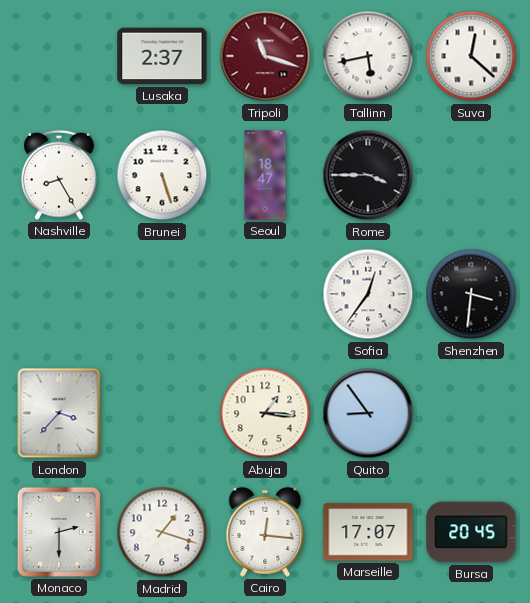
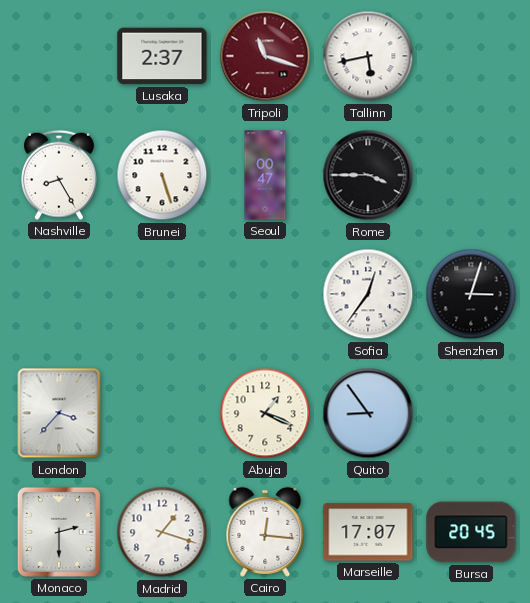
Suva: 12:22 -> none
Seoul: 18:47 -> 00:47
Shenzhen: 3:31 -> 3:03
Abuja: 1:16 -> 1:19
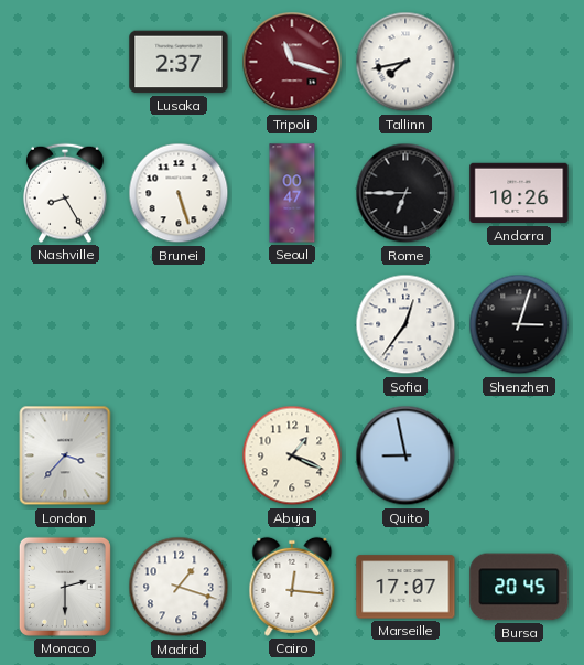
Tallinn: 5:43 -> 7:43
Rome: 3:45 -> 6:45
Andorra: none -> 10:26
Quito: 8:54 -> 8:58
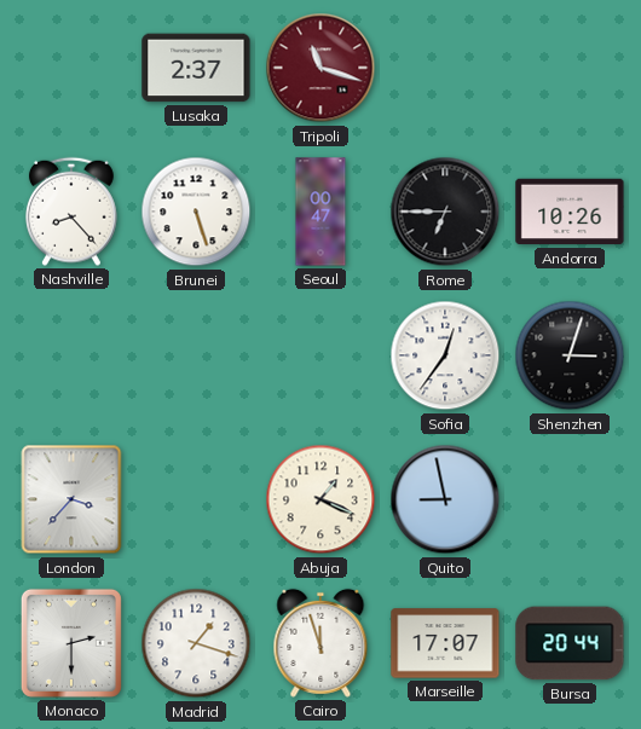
Tallinn: 7:43 -> none
Nashville: 8:25 -> 8:23
Cairo: 12:16 -> 11:57
Bursa: 20:45 -> 20:44
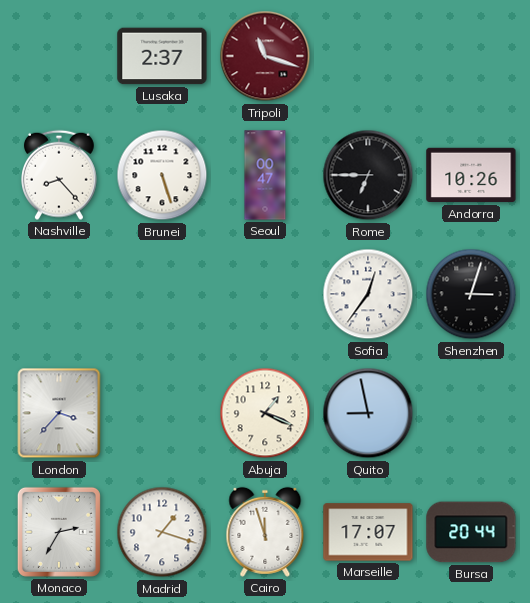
Monaco: 2:30 -> 2:35
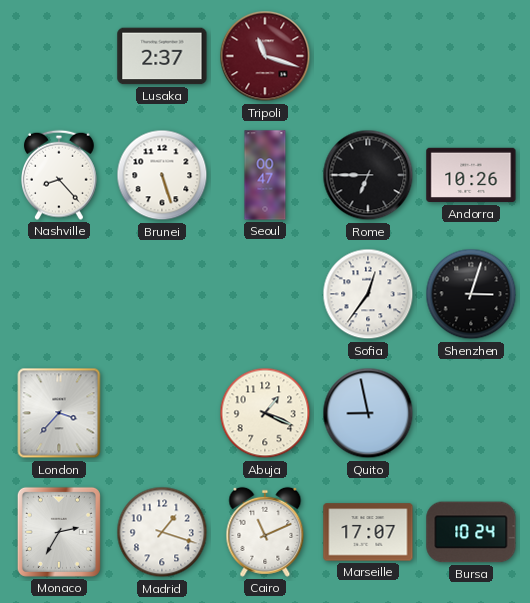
Cairo: 11:57 -> 11:11
Bursa: 20:44 -> 10:24
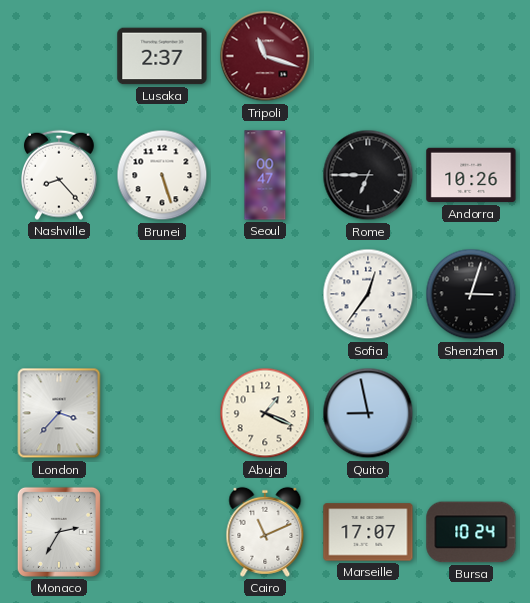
Madrid: 1:18 -> none
